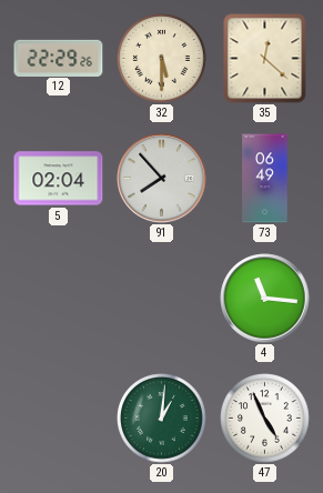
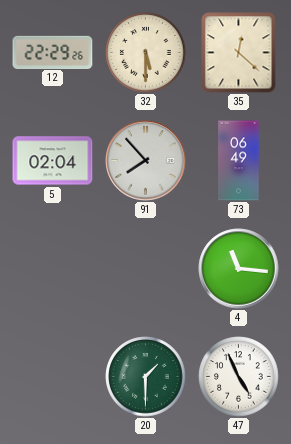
20: 1:01 -> 1:30
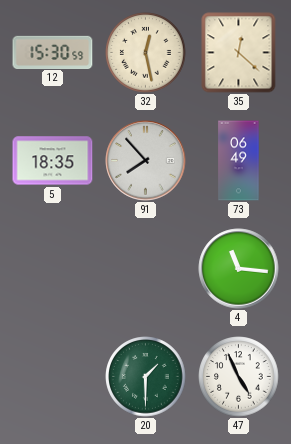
12: 22:29 -> 15:30
32: 5:30 -> 12:28
5: 02:04 -> 18:35
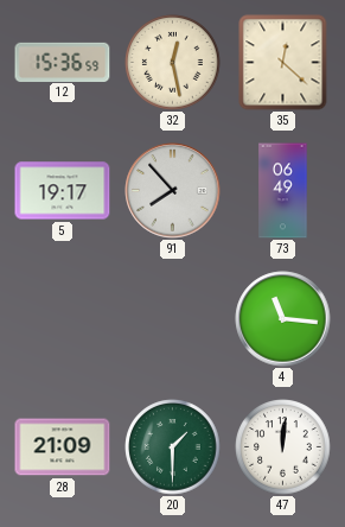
12: 15:30 -> 15:36
5: 18:35 -> 19:17
28: none -> 21:09
47: 4:56 -> 12:01
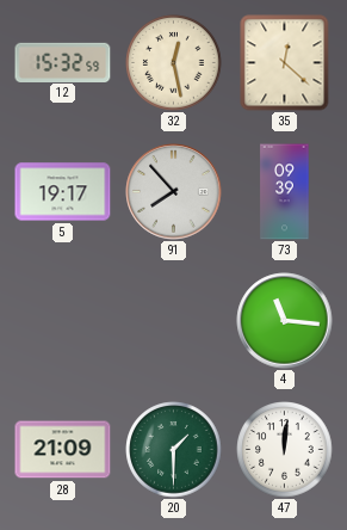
12: 15:36 -> 15:32
73: 06:49 -> 09:39
